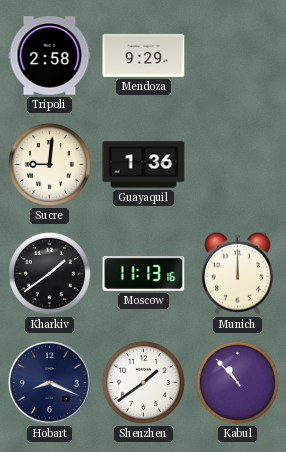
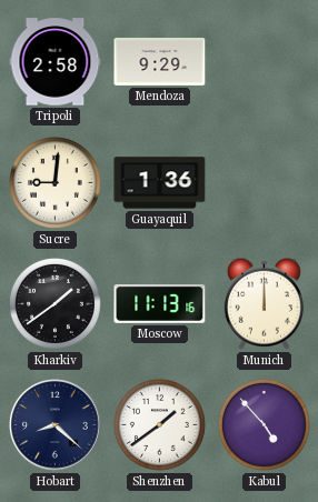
Hobart: 8:19 -> 8:22
Kabul: 10:53 -> 4:53
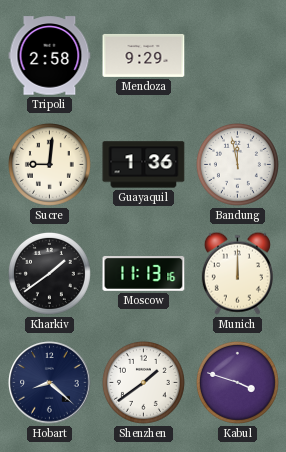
Bandung: none -> 11:58
Kabul: 4:53 -> 3:48
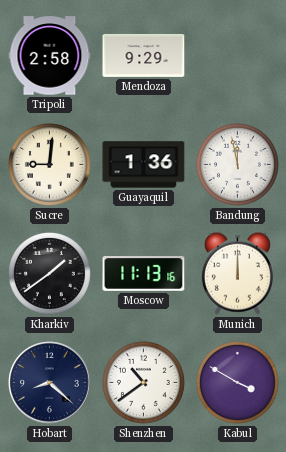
Shenzhen: 1:39 -> 10:39
Kabul: 3:48 -> 3:50
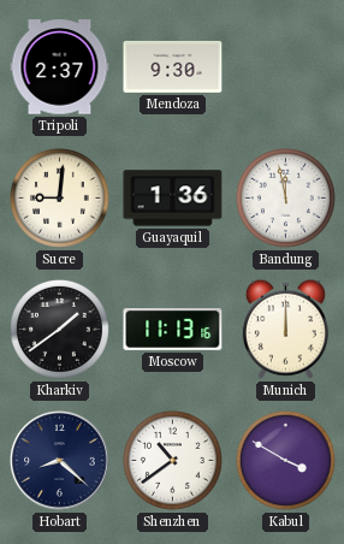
Tripoli: 2:58 -> 2:37
Mendoza: 9:29 -> 9:30
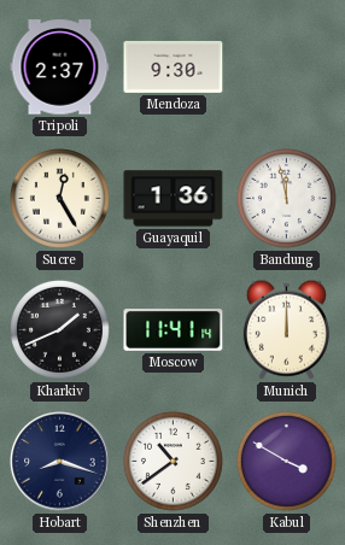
Sucre: 9:01 -> 12:25
Kharkiv: 1:39 -> 1:41
Moscow: 11:13 -> 11:41
Hobart: 8:22 -> 8:18
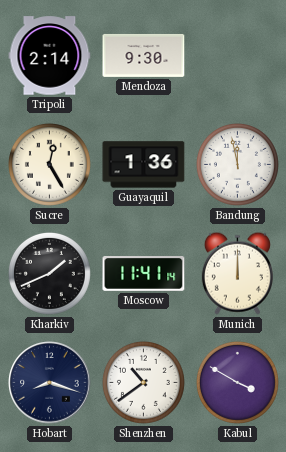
Tripoli: 2:37 -> 2:14
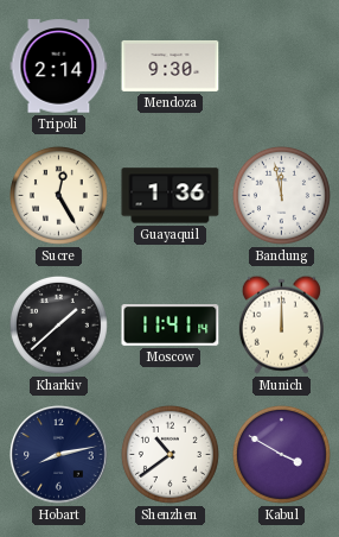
Kharkiv: 1:41 -> 1:38
Hobart: 8:18 -> 8:13
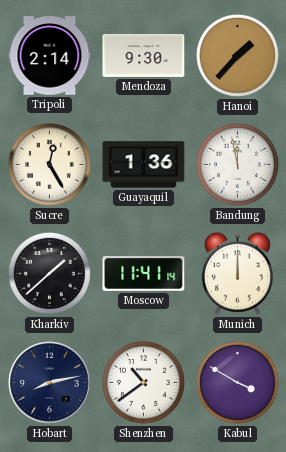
Hanoi: none -> 1:37
